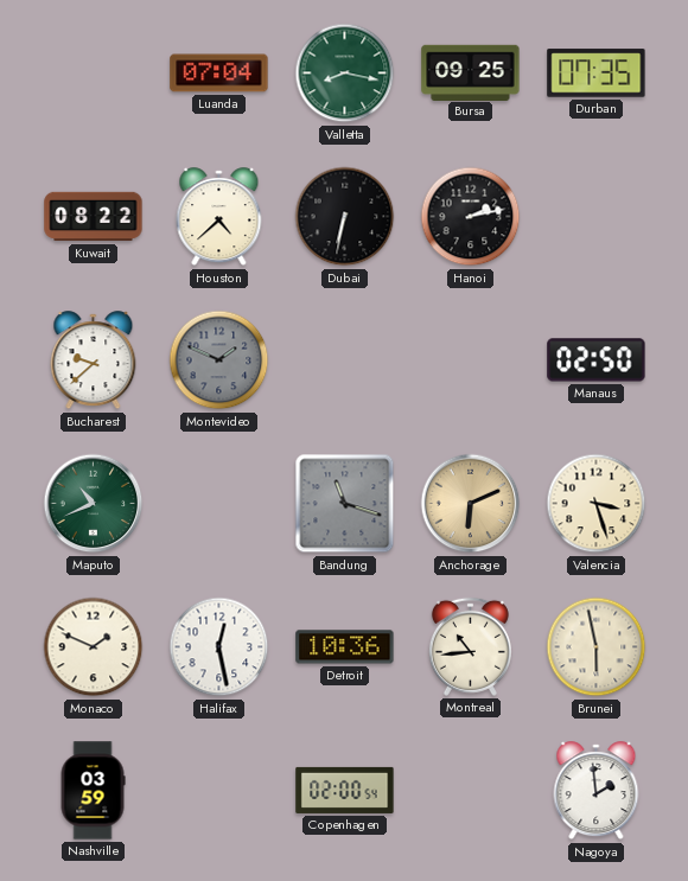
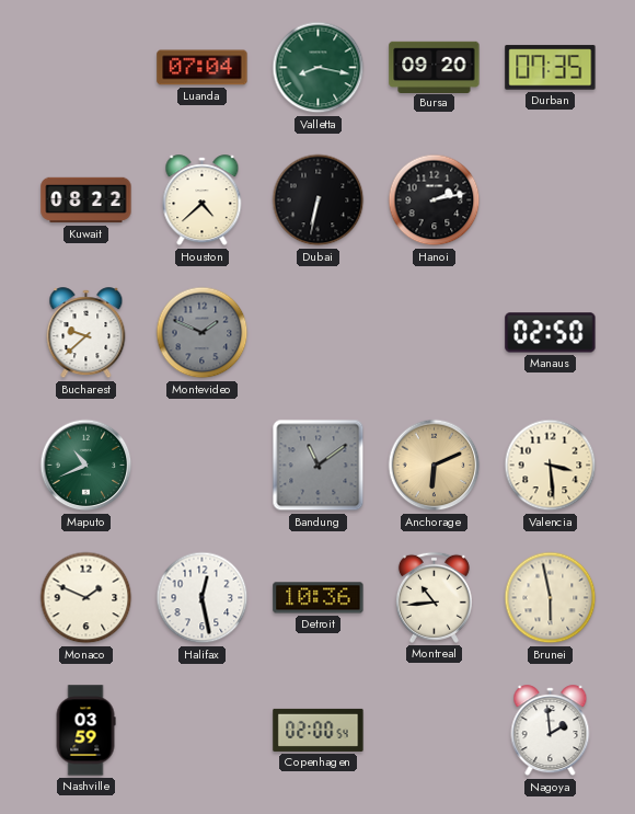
Bursa: 09:25 -> 09:20
Bandung: 11:18 -> 11:09
Valencia: 3:27 -> 3:29
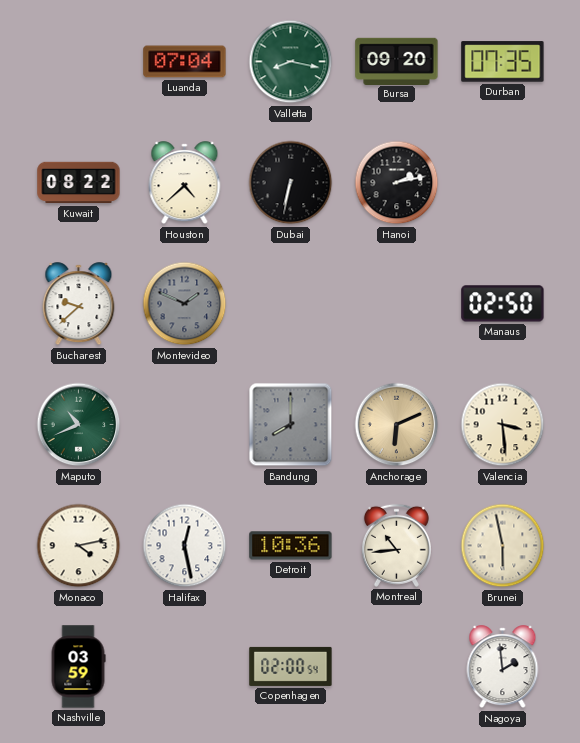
Bandung: 11:09 -> 8:00
Monaco: 1:49 -> 4:13
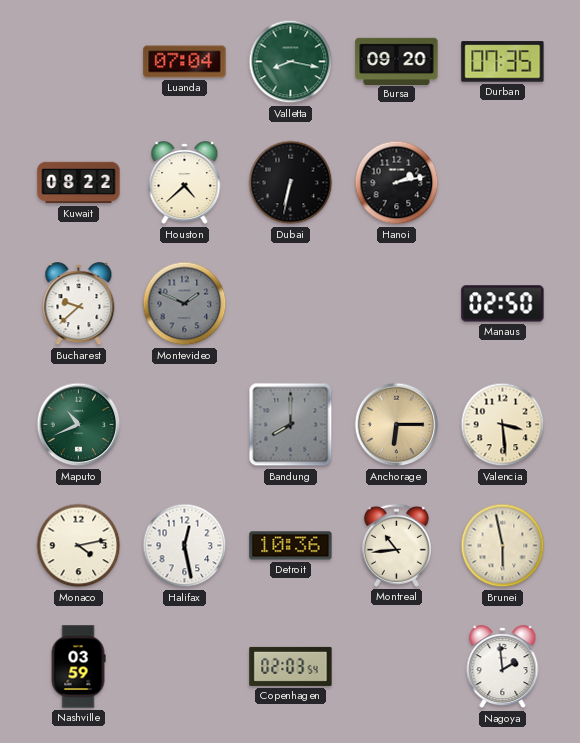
Anchorage: 6:11 -> 6:15
Copenhagen: 02:00 -> 02:03
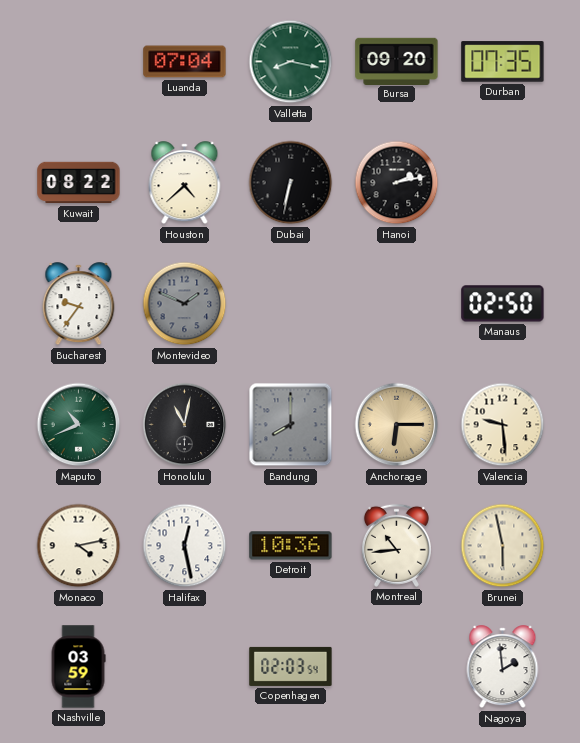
Bucharest: 9:38 -> 9:36
Honolulu: none -> 11:02
Valencia: 3:29 -> 9:29
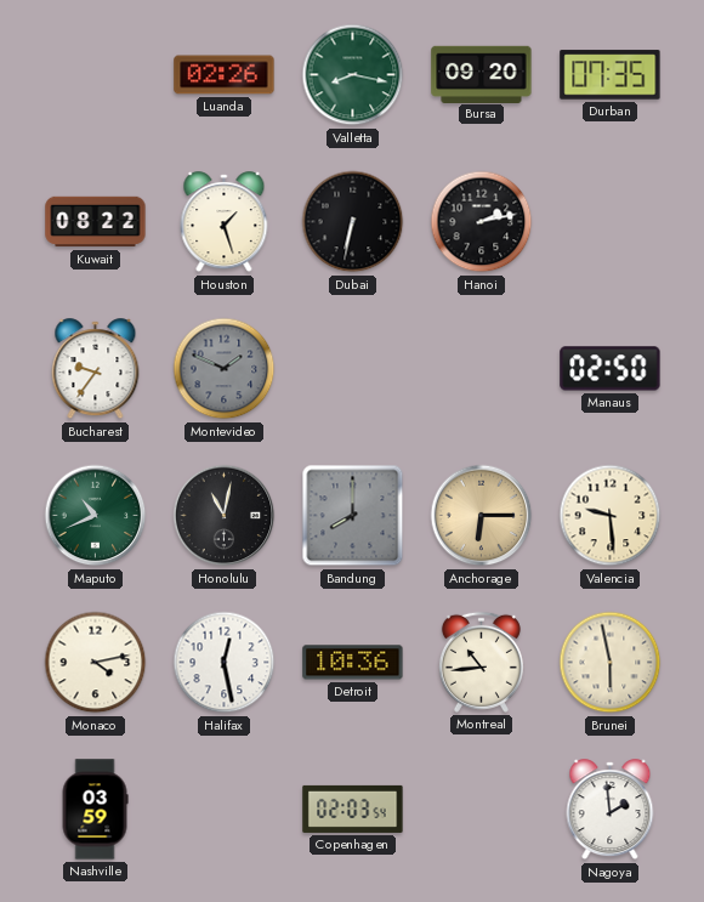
Luanda: 07:04 -> 02:26
Houston: 4:38 -> 1:27
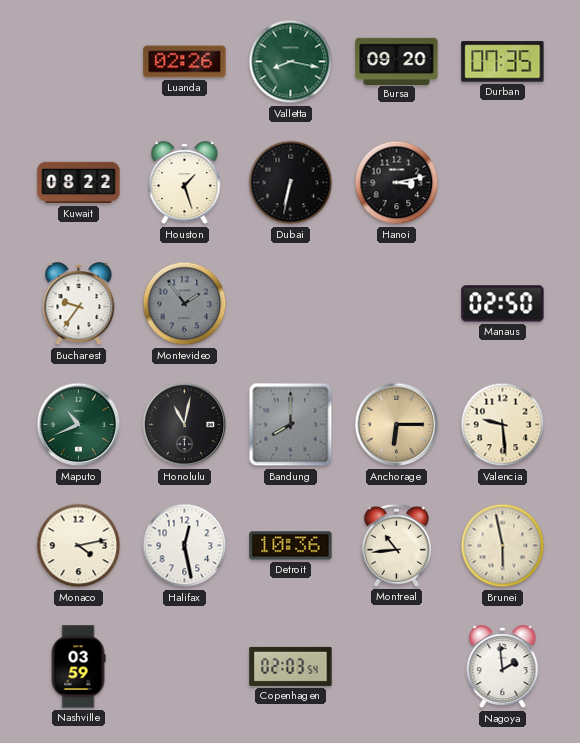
Hanoi: 2:13 -> 3:13
Montevideo: 1:49 -> 1:54
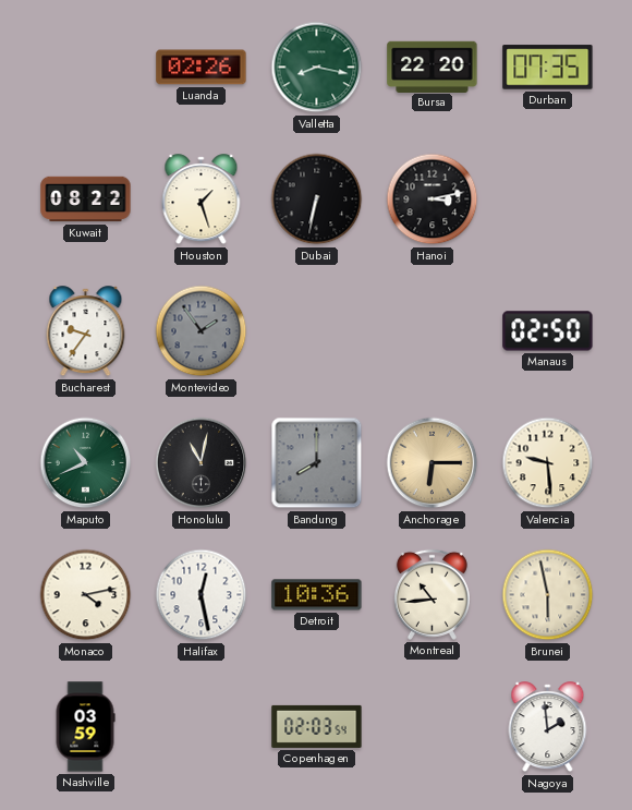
Bursa: 09:20 -> 22:20
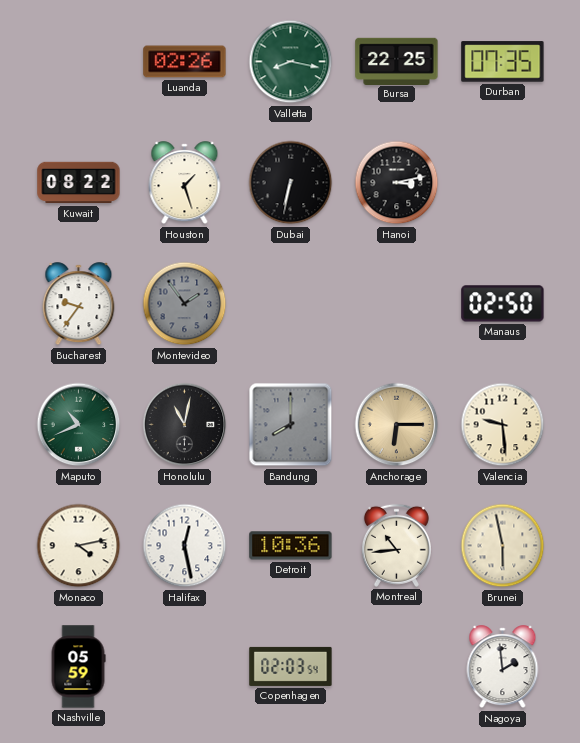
Bursa: 22:20 -> 22:25
Nashville: 03:59 -> 05:59
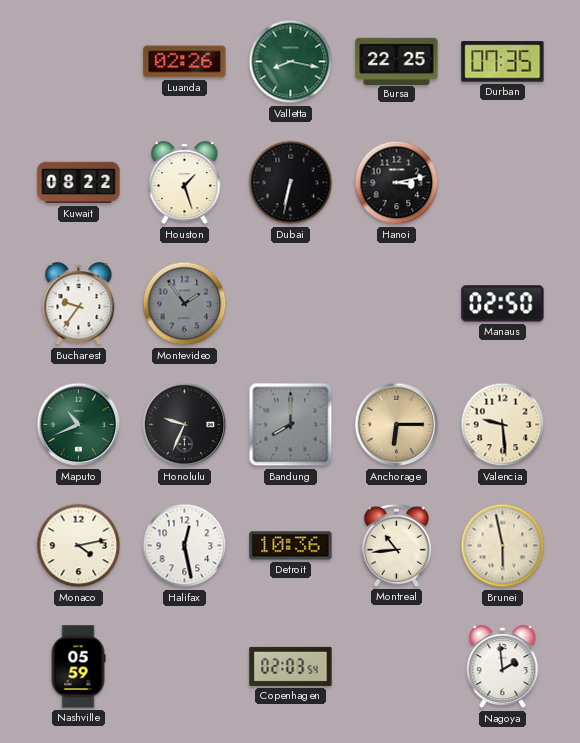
Honolulu: 11:02 -> 9:34
